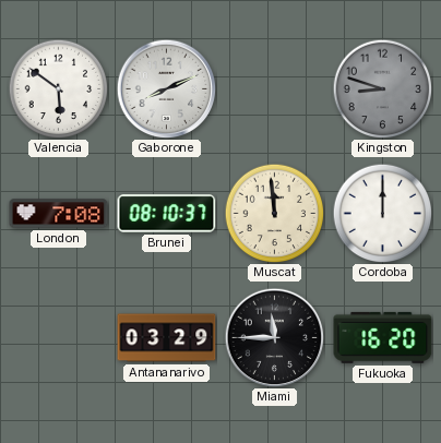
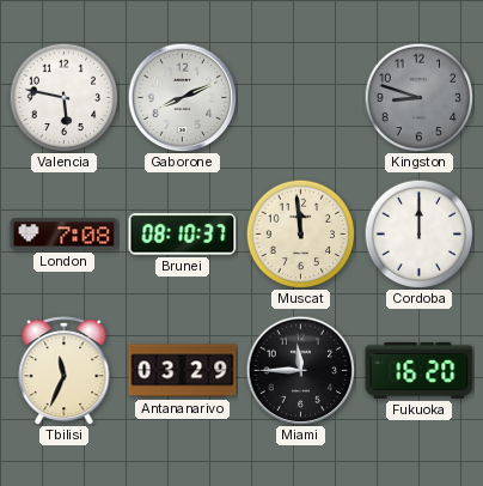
Valencia: 5:51 -> 5:47
Tbilisi: none -> 11:34
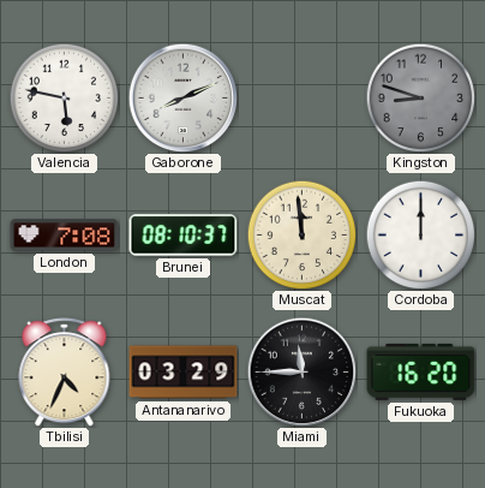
Tbilisi: 11:34 -> 4:34
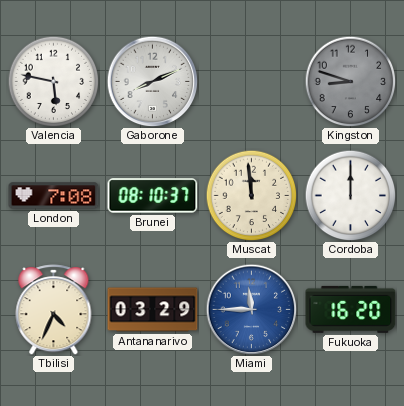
Miami dial: black -> blue
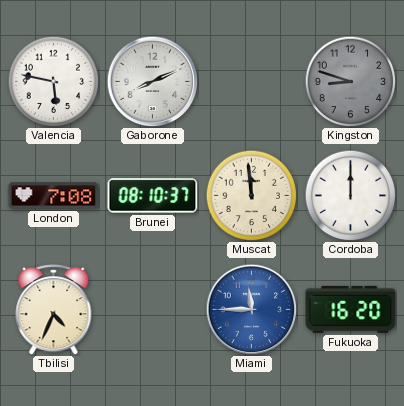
Antananarivo: 03:29 -> none
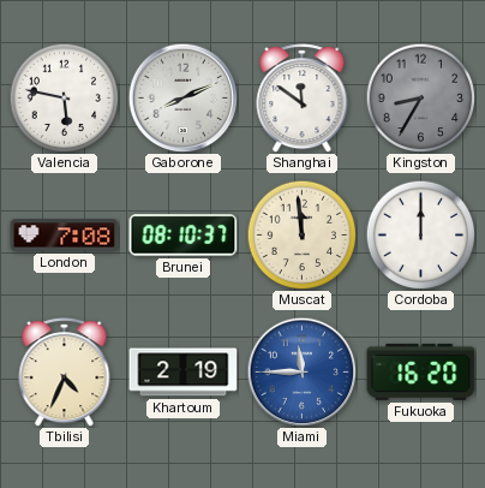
Shanghai: none -> 11:51
Kingston: 8:48 -> 8:35
Khartoum: none -> 2:19
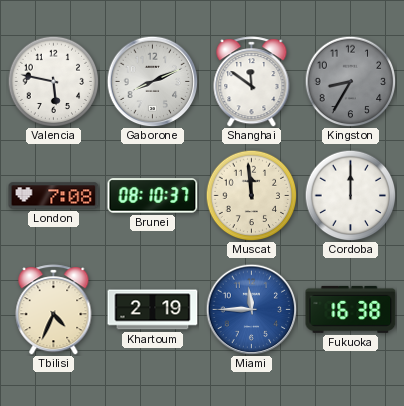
Fukuoka: 16:20 -> 16:38
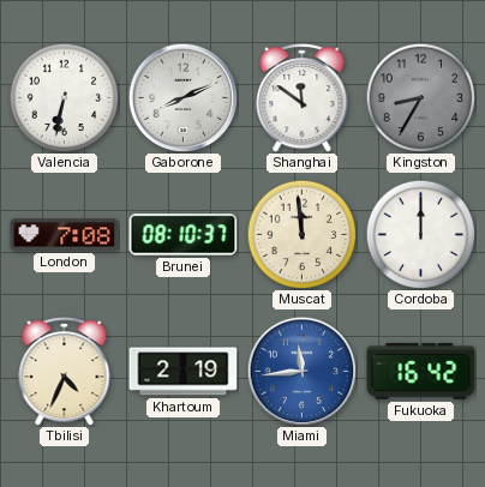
Valencia: 5:47 -> 6:32
Miami: 11:45 -> 11:44
Fukuoka: 16:38 -> 16:42
